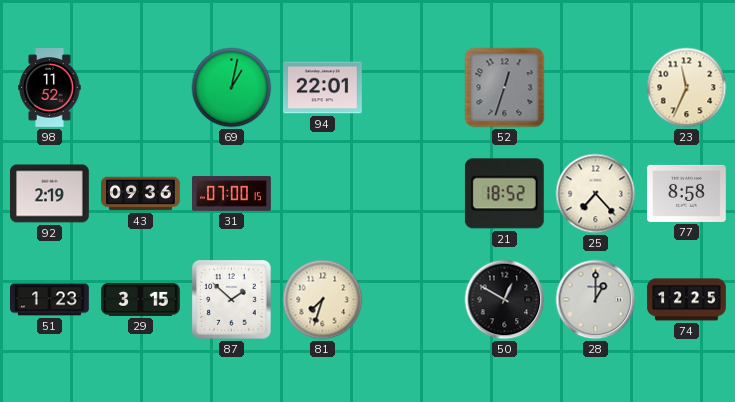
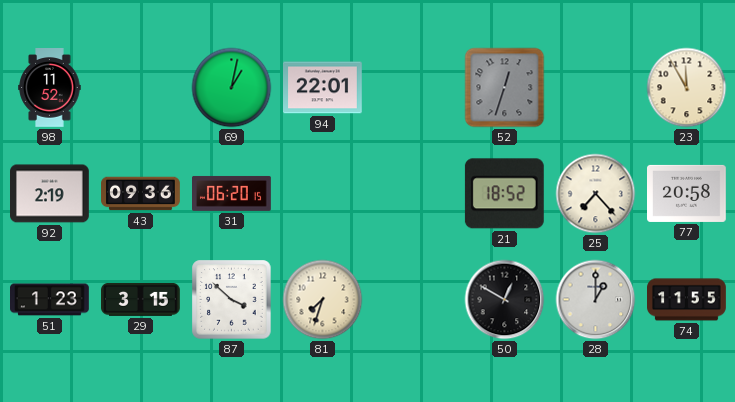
23: 11:34 -> 11:55
31: 07:00 -> 06:20
77: 8:58 -> 20:58
87: 1:52 -> 3:52
74: 12:25 -> 11:55
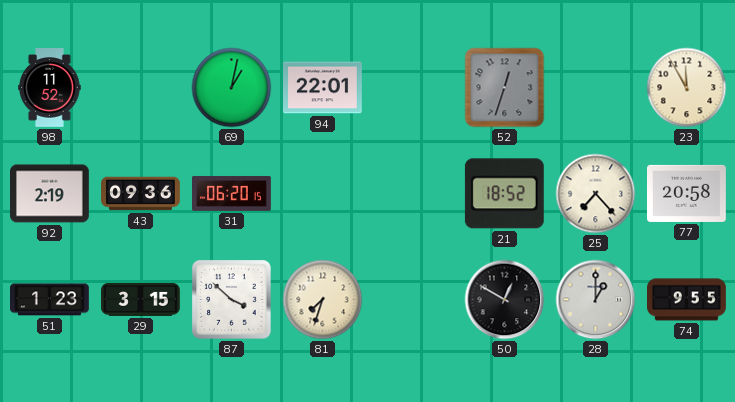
74: 11:55 -> 9:55
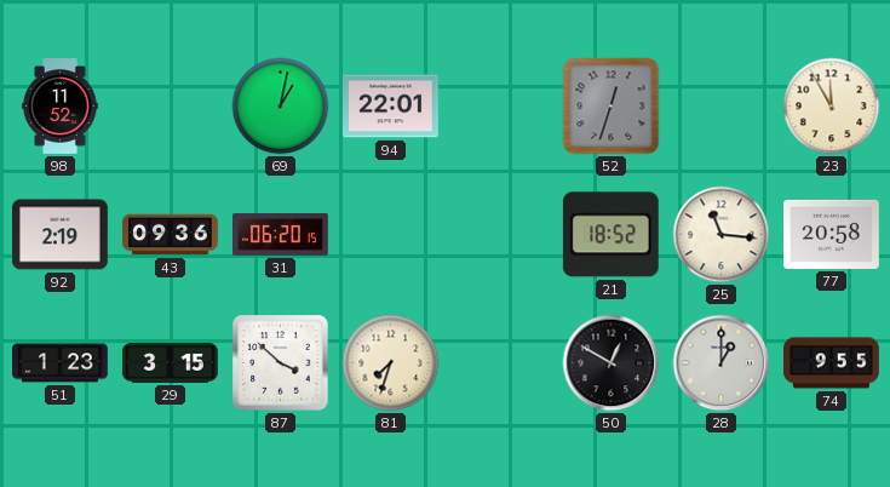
25: 7:23 -> 11:16
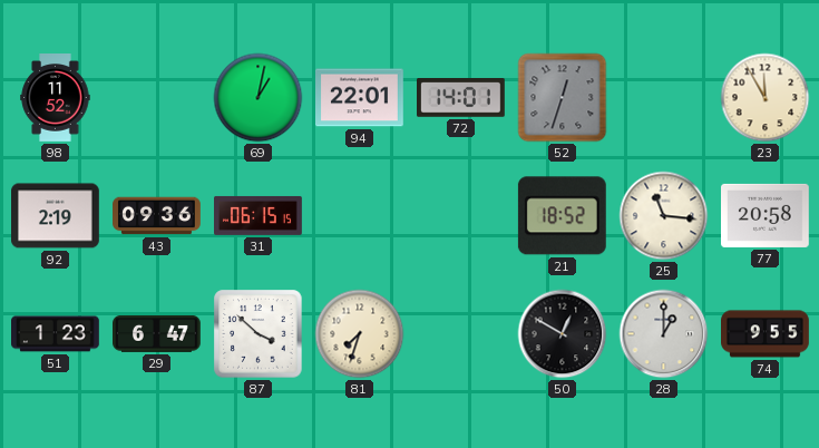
72: none -> 14:01
31: 06:20 -> 06:15
29: 3:15 -> 6:47
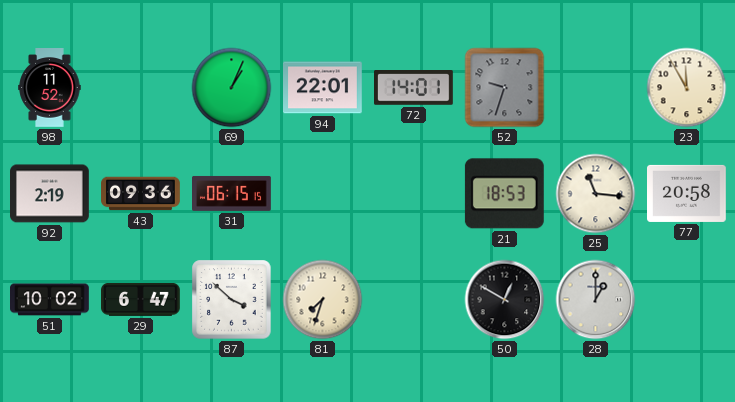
69: 1:02 -> 1:04
52: 12:33 -> 9:33
21: 18:52 -> 18:53
51: 1:23 -> 10:02
74: 9:55 -> none
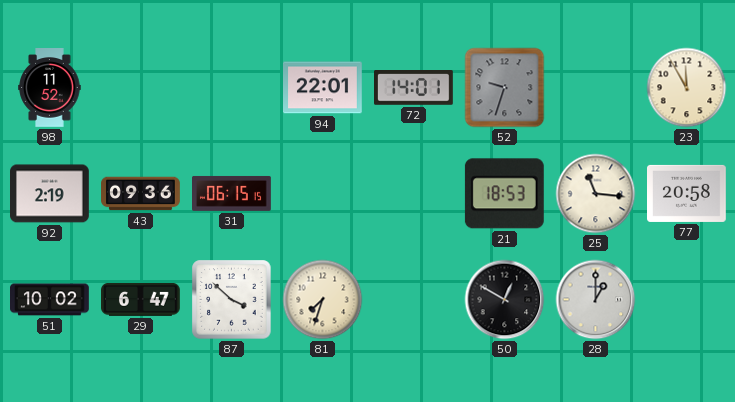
69: 1:04 -> none
